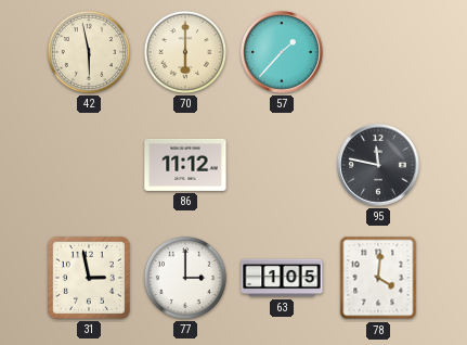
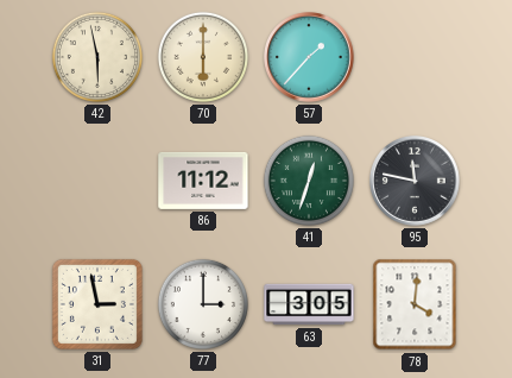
41: none -> 12:33
63: 1:05 -> 3:05
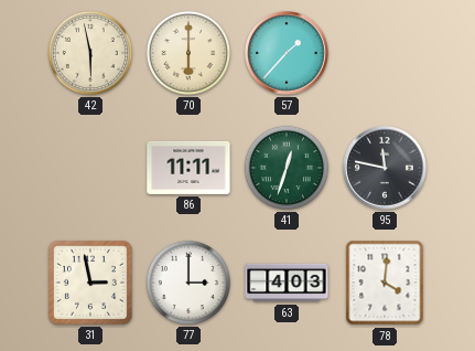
86: 11:12 -> 11:11
63: 3:05 -> 4:03
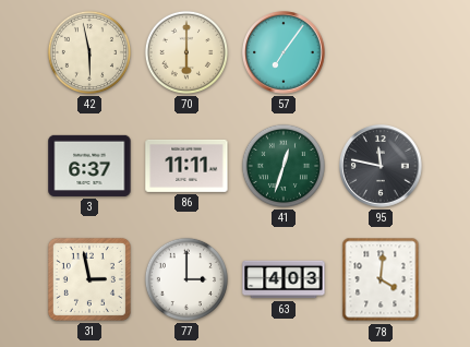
57: 1:37 -> 7:06
3: none -> 6:37
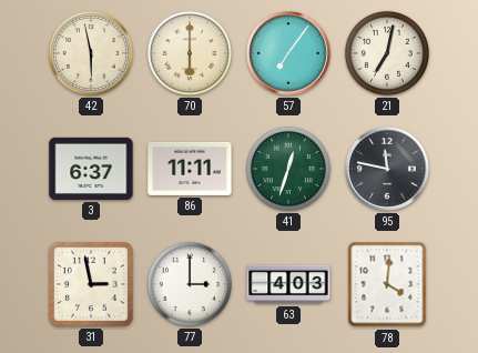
21: none -> 7:02
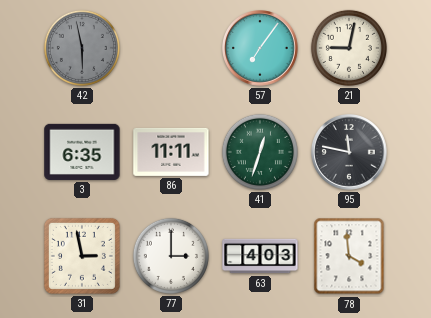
42 dial: cream -> grey
70: 6:00 -> none
21: 7:02 -> 9:02
3: 6:37 -> 6:35
78: 4:01 -> 3:59
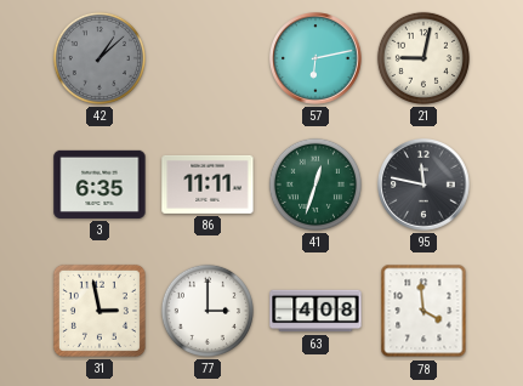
42: 5:58 -> 1:08
57: 7:06 -> 6:13
63: 4:03 -> 4:08
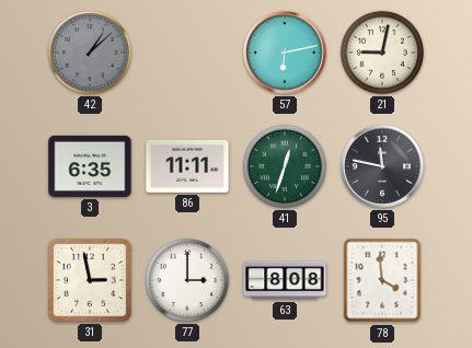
63: 4:08 -> 8:08
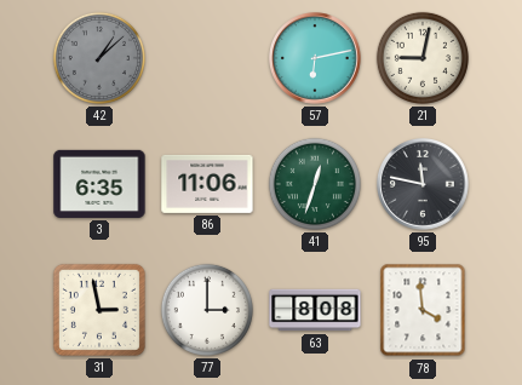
86: 11:11 -> 11:06
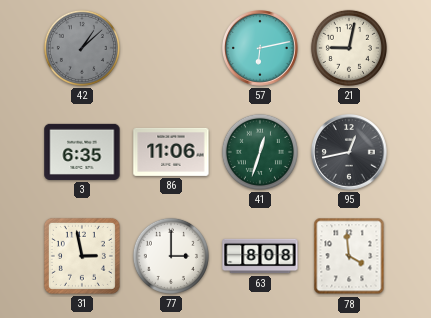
95: 11:47 -> 12:43
